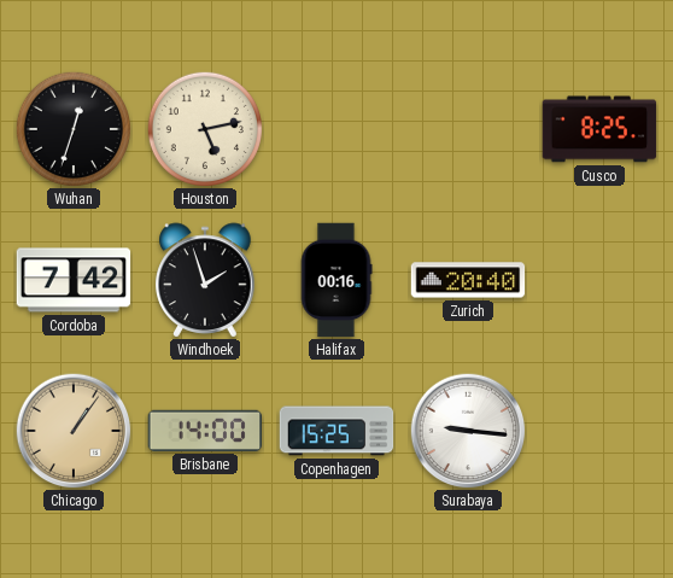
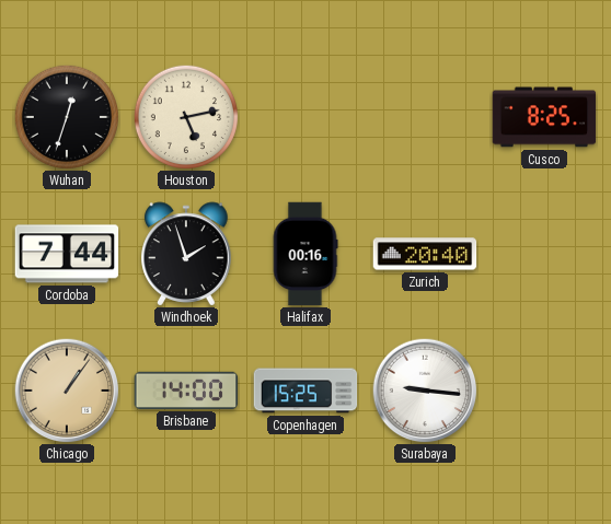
Cordoba: 7:42 -> 7:44
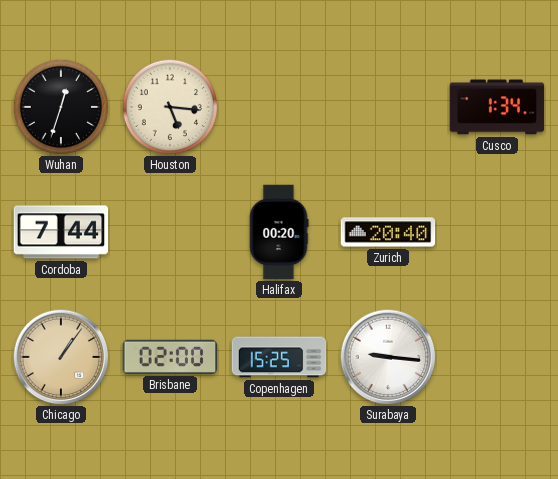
Houston: 5:13 -> 5:16
Cusco: 8:25 -> 1:34
Windhoek: 1:57 -> none
Halifax: 00:16 -> 00:20
Brisbane: 14:00 -> 02:00
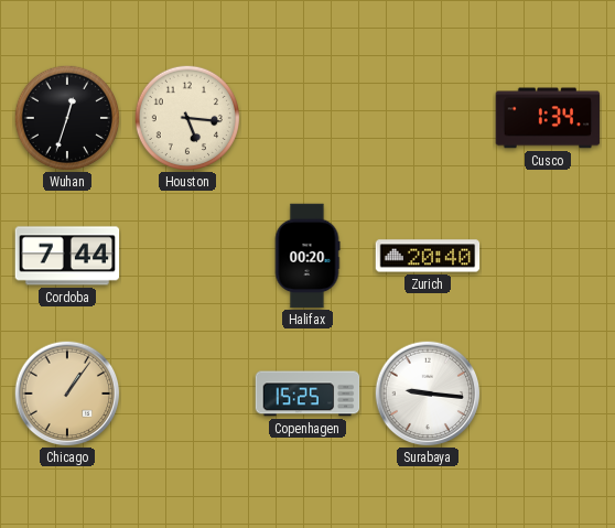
Brisbane: 02:00 -> none
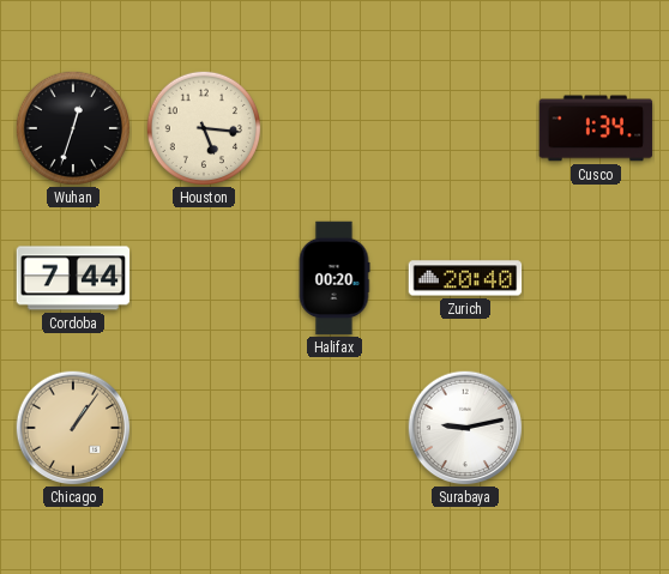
Copenhagen: 15:25 -> none
Surabaya: 9:16 -> 9:13
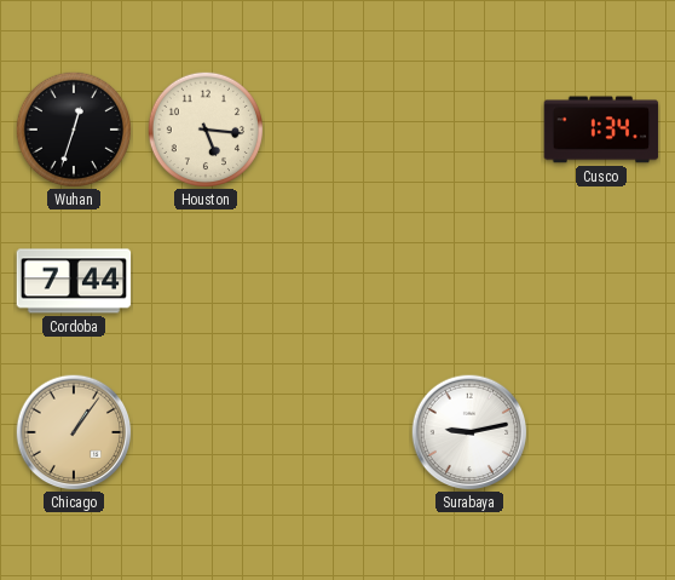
Halifax: 00:20 -> none
Zurich: 20:40 -> none
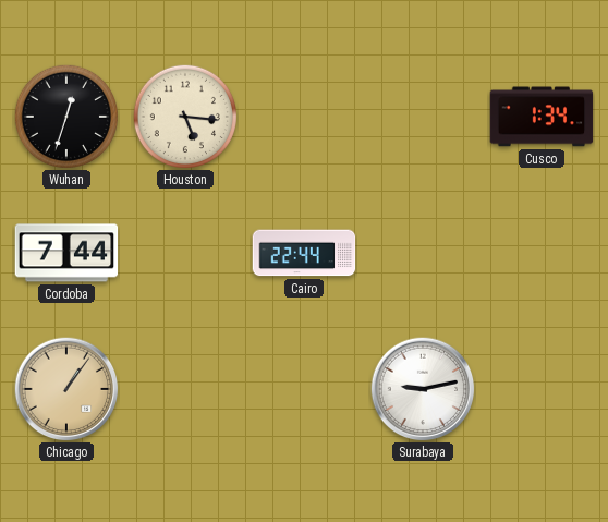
Cairo: none -> 22:44
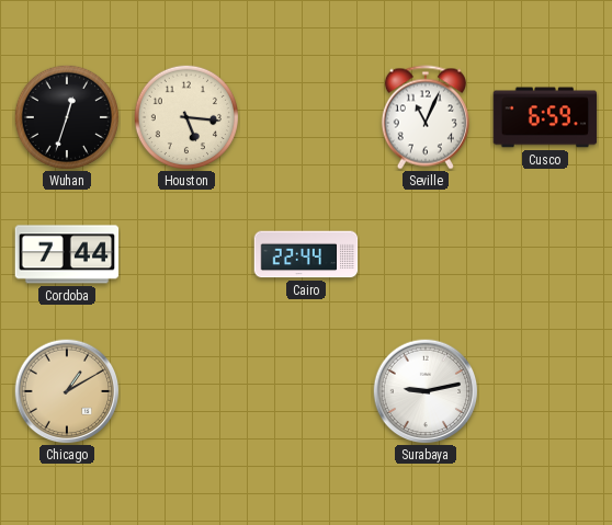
Seville: none -> 11:04
Cusco: 1:34 -> 6:59
Chicago: 1:06 -> 1:10
